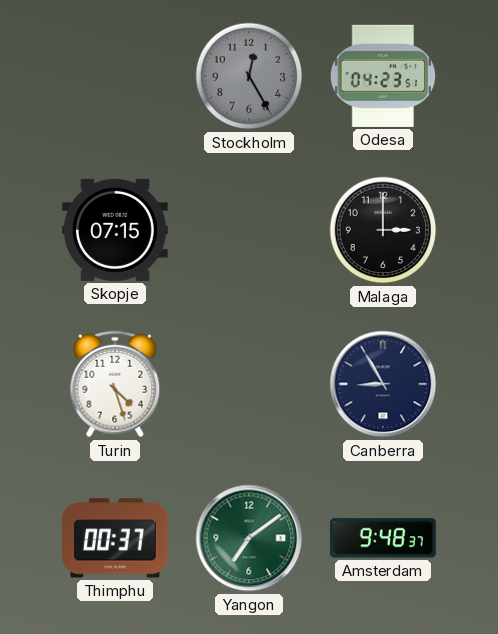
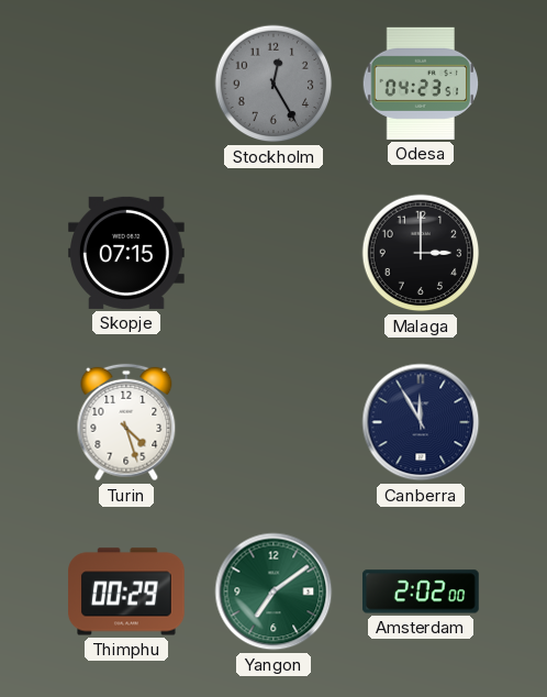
Canberra: 8:55 -> 11:55
Thimphu: 00:37 -> 00:29
Amsterdam: 9:48 -> 2:02
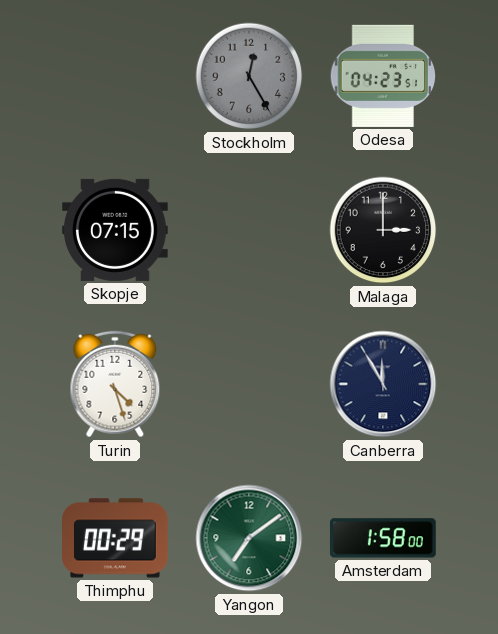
Amsterdam: 2:02 -> 1:58
